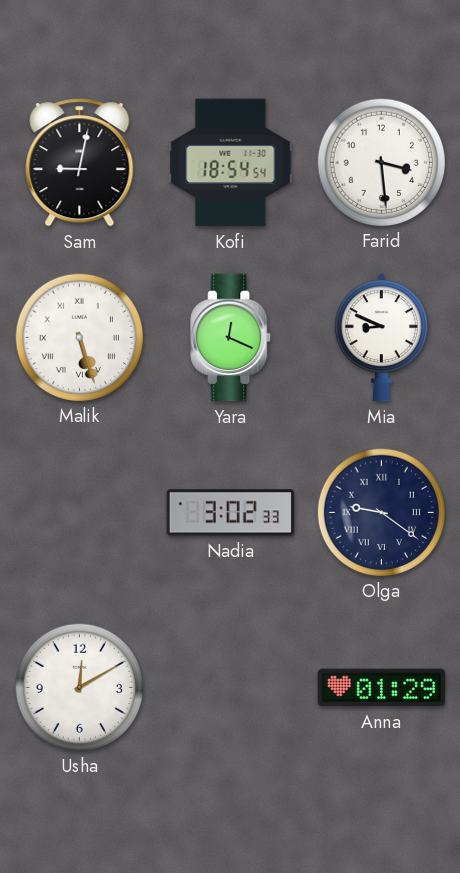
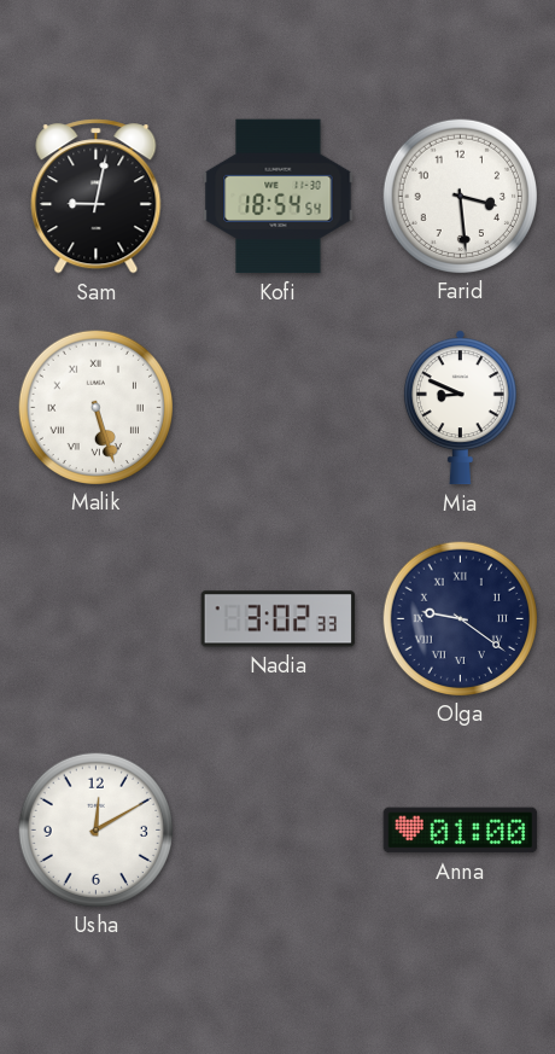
Yara: 12:19 -> none
Anna: 01:29 -> 01:00
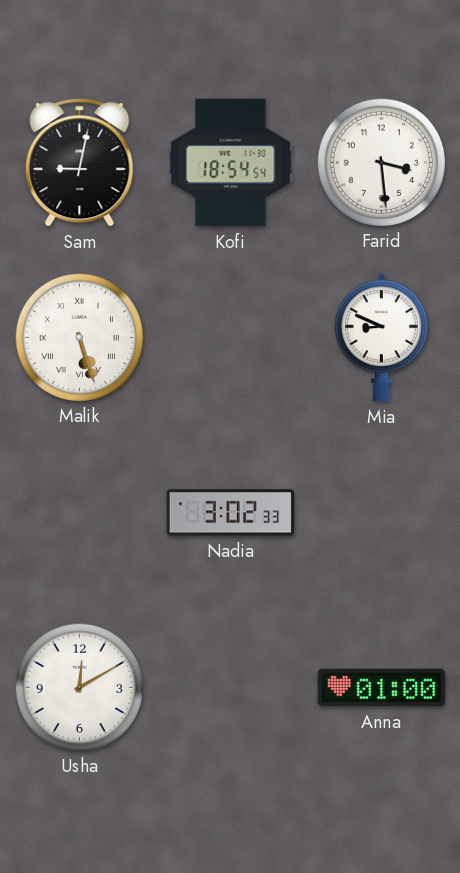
Olga: 9:21 -> none
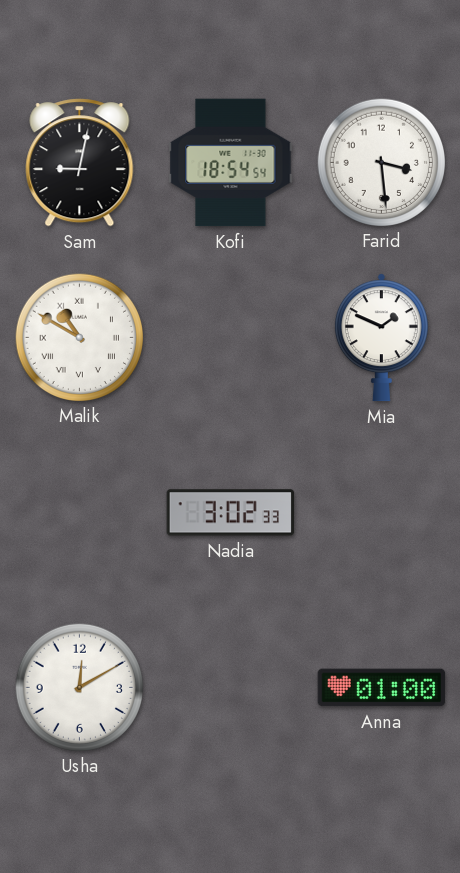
Malik: 5:27 -> 10:50
Mia: 8:49 -> 1:49
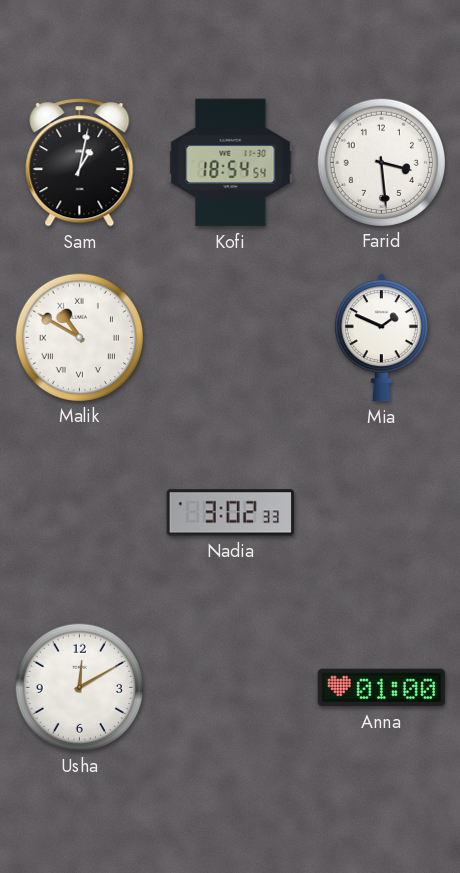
Sam: 9:02 -> 1:02
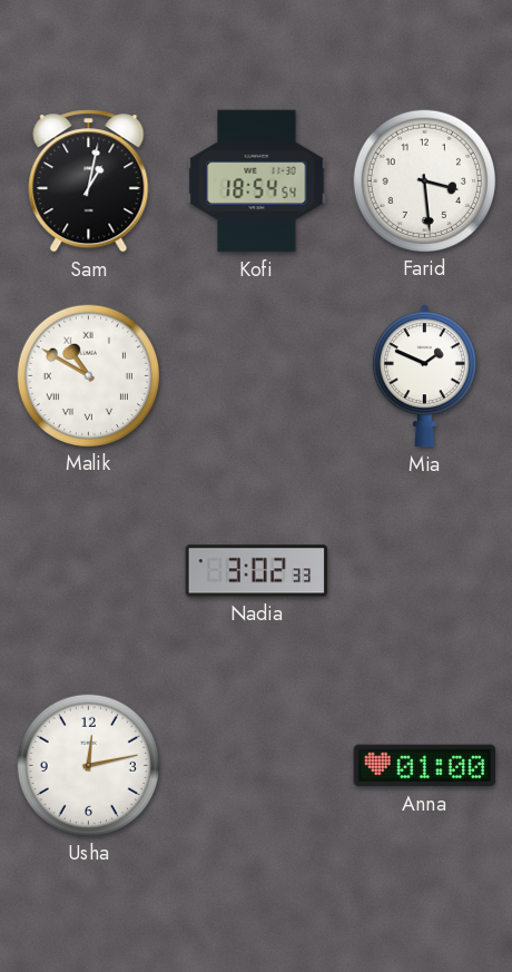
Usha: 12:10 -> 12:13
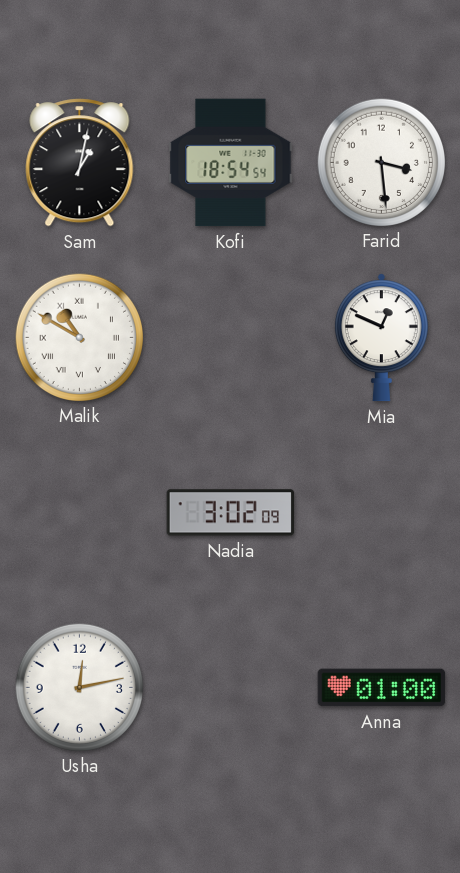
Mia: 1:49 -> 12:49
Nadia: 3:02:33 -> 3:02:09
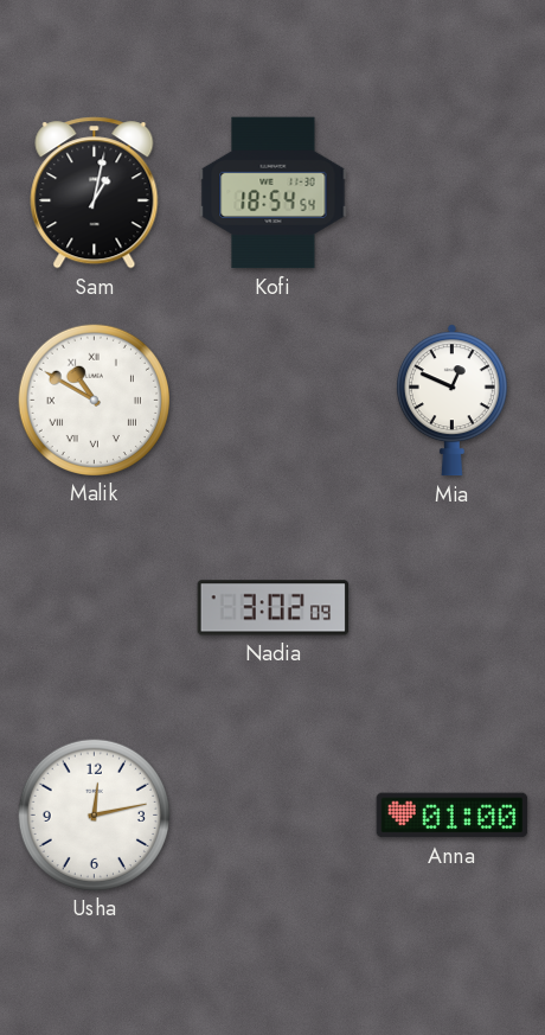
Farid: 3:29 -> none
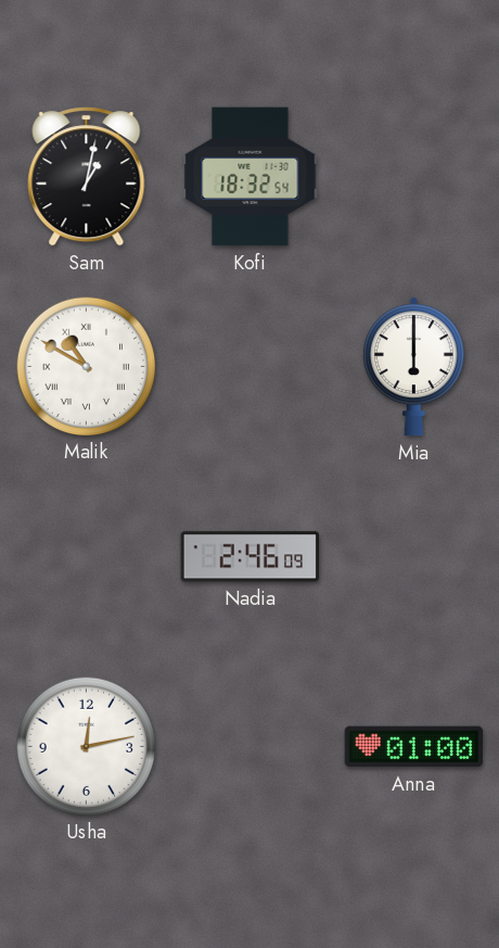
Kofi: 18:54 -> 18:32
Mia: 12:49 -> 6:00
Nadia: 3:02 -> 2:46
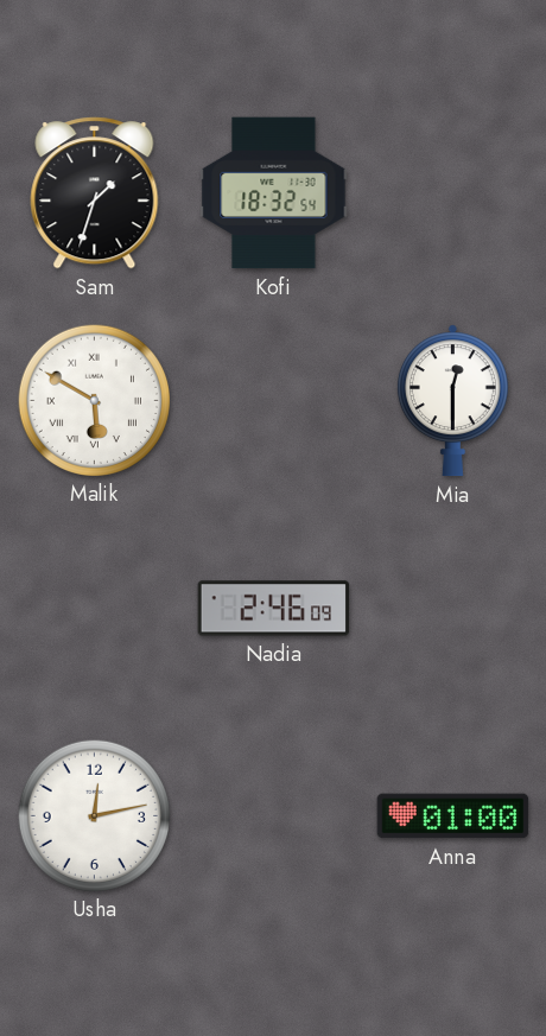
Sam: 1:02 -> 1:33
Malik: 10:50 -> 5:50
Mia: 6:00 -> 12:30
